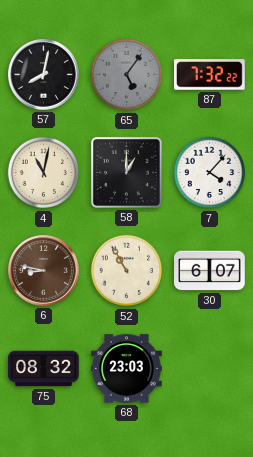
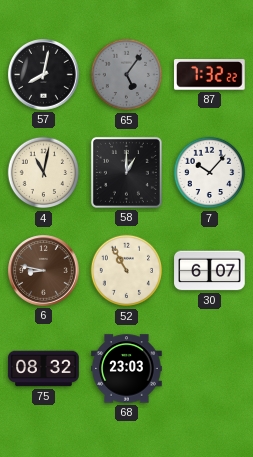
7: 4:07 -> 10:07
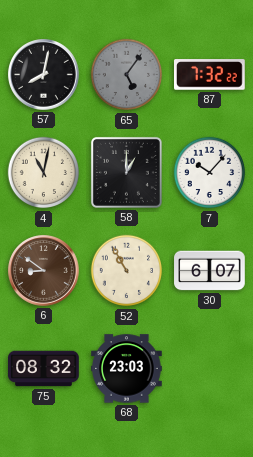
6: 8:47 -> 8:51
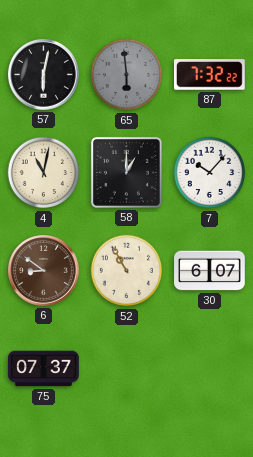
57: 8:02 -> 6:02
65: 5:06 -> 5:59
75: 08:32 -> 07:37
68: 23:03 -> none
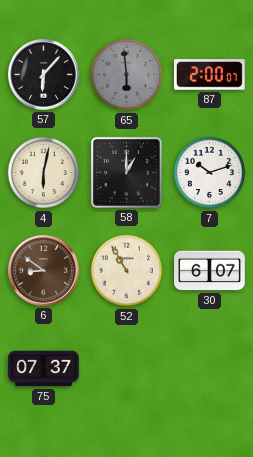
57: 6:02 -> 6:07
87: 7:32 -> 2:00
4: 11:02 -> 6:02
7: 10:07 -> 10:12
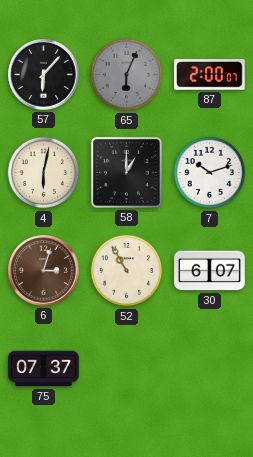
65: 5:59 -> 6:04
6: 8:51 -> 3:03
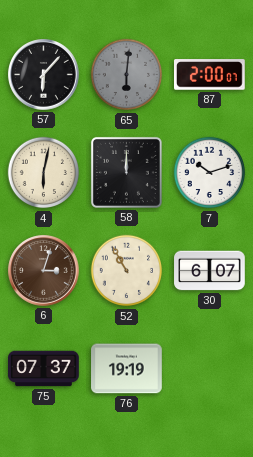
65: 6:04 -> 6:01
58: 1:00 -> 12:00
76: none -> 19:19
